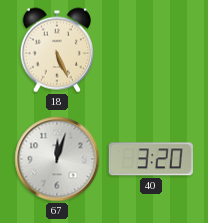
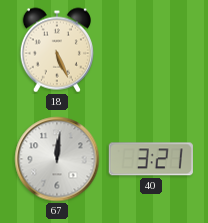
67: 12:03 -> 12:01
40: 3:20 -> 3:21
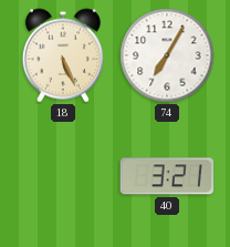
74: none -> 7:05
67: 12:01 -> none
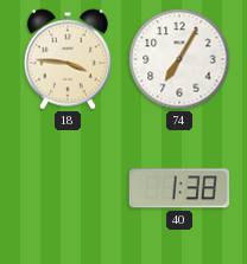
18: 5:26 -> 3:46
40: 3:21 -> 1:38
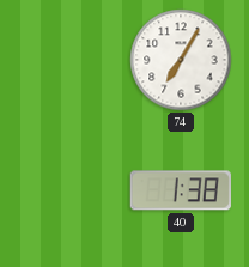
18: 3:46 -> none
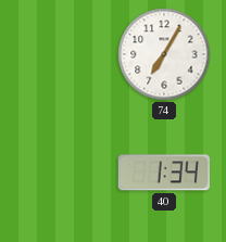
40: 1:38 -> 1:34
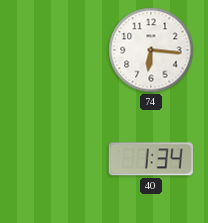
74: 7:05 -> 6:16
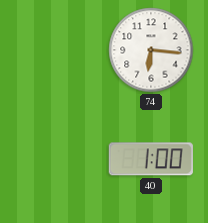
40: 1:34 -> 1:00
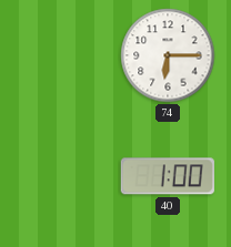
74: 6:16 -> 6:15
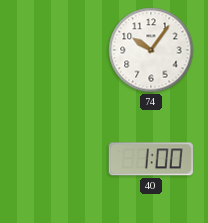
74: 6:15 -> 10:06
